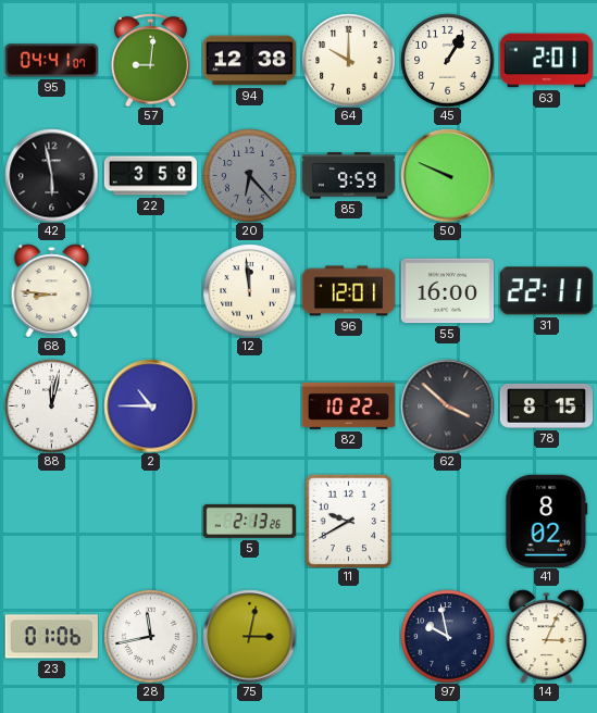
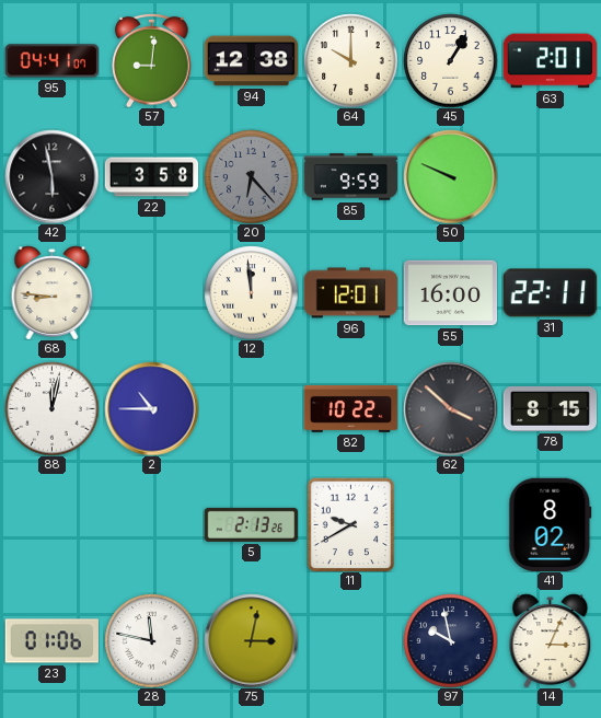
28: 11:43 -> 11:47
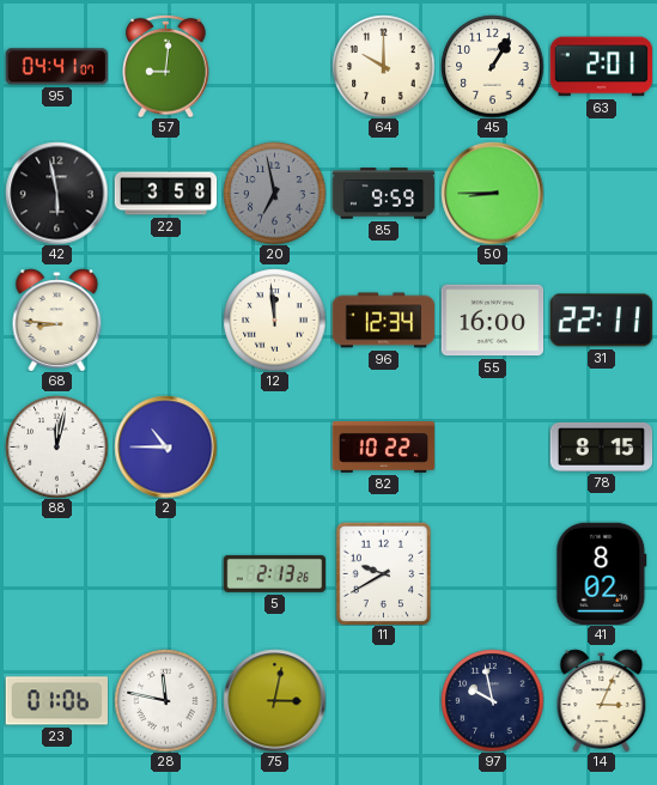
94: 12:38 -> none
20: 6:23 -> 6:58
50: 9:49 -> 8:45
96: 12:01 -> 12:34
62: 3:52 -> none
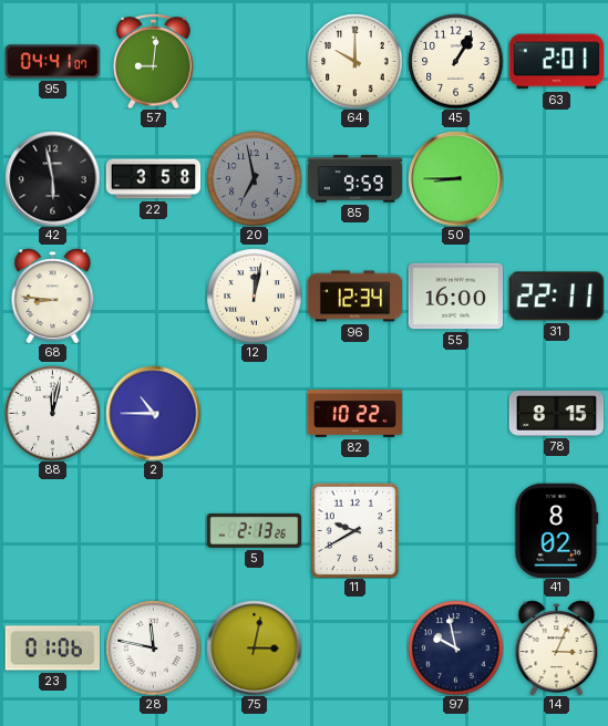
12: 11:59 -> 12:02
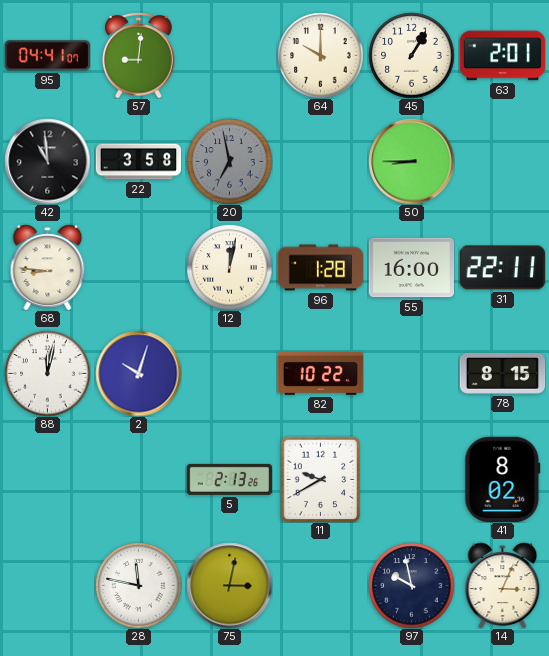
42: 5:58 -> 10:59
85: 9:59 -> none
96: 12:34 -> 1:28
2: 10:45 -> 10:03
23: 01:06 -> none
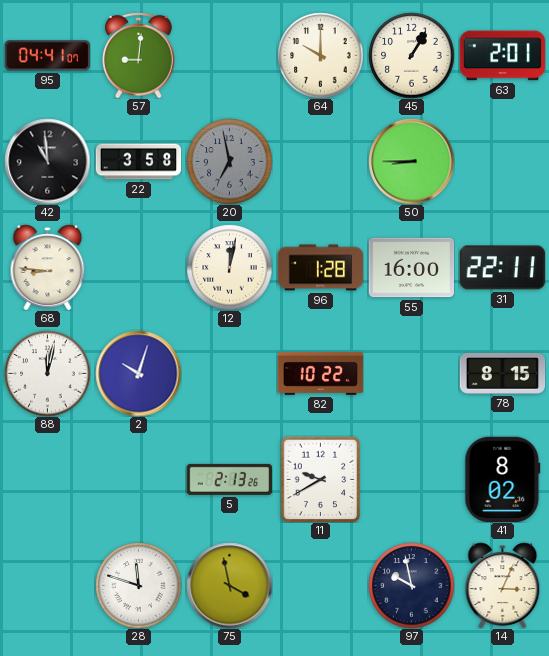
28: 11:47 -> 11:48
75: 3:02 -> 3:58
